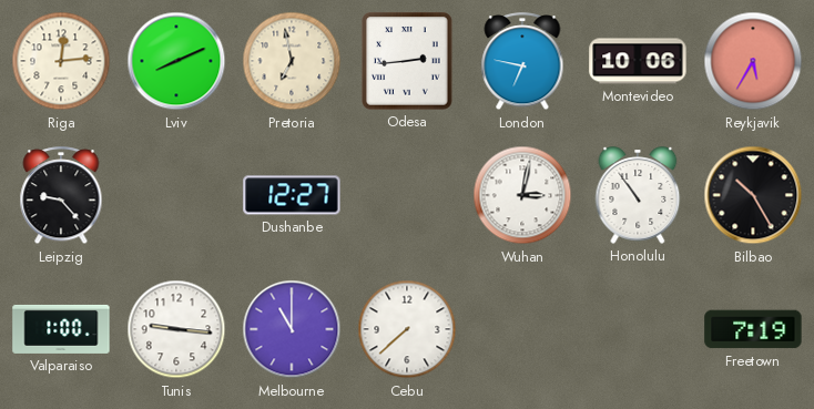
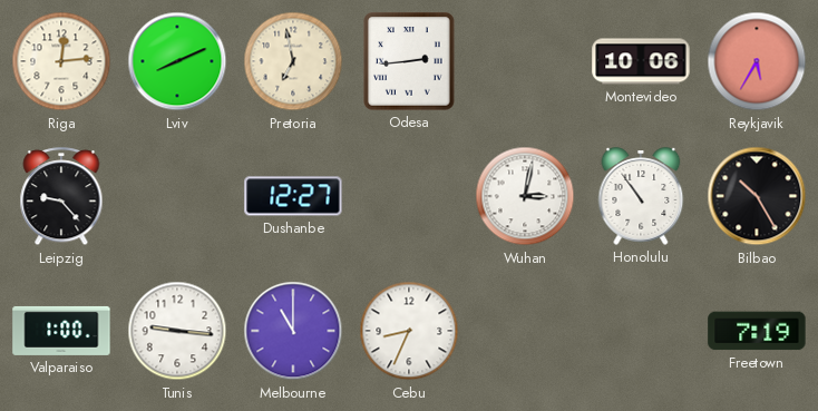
London: 6:47 -> none
Cebu: 7:38 -> 8:34
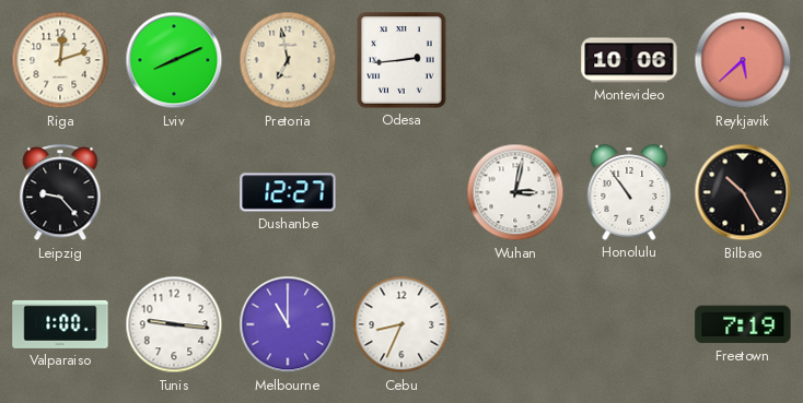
Riga: 12:14 -> 12:12
Reykjavik: 5:35 -> 5:38
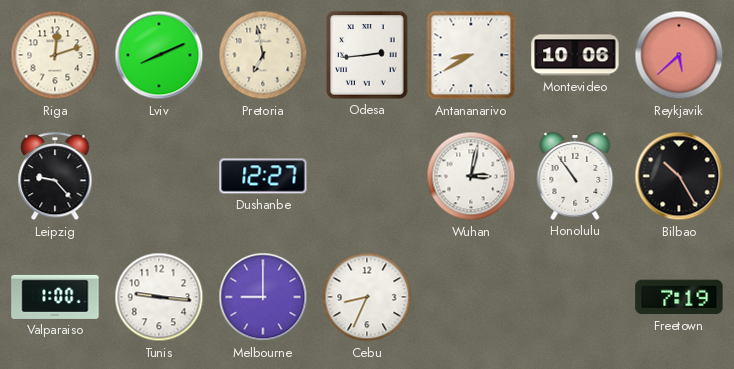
Antananarivo: none -> 8:40
Melbourne: 11:00 -> 9:00
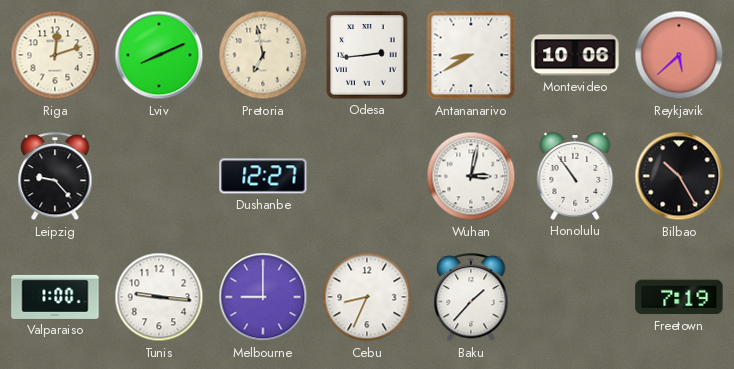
Baku: none -> 1:37
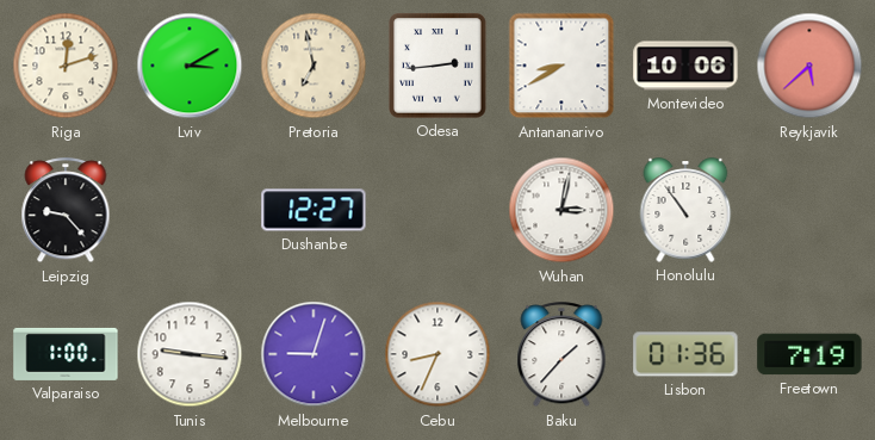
Lviv: 8:11 -> 3:10
Bilbao: 10:25 -> none
Melbourne: 9:00 -> 9:03
Lisbon: none -> 01:36
